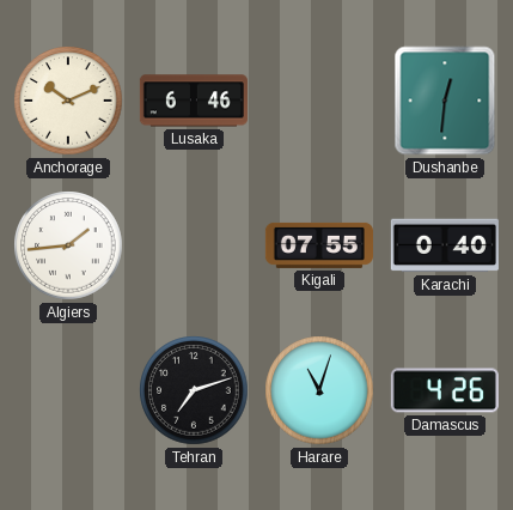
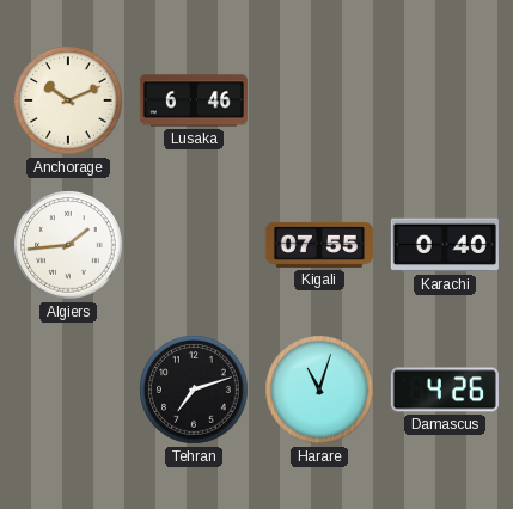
Dushanbe: 12:31 -> none
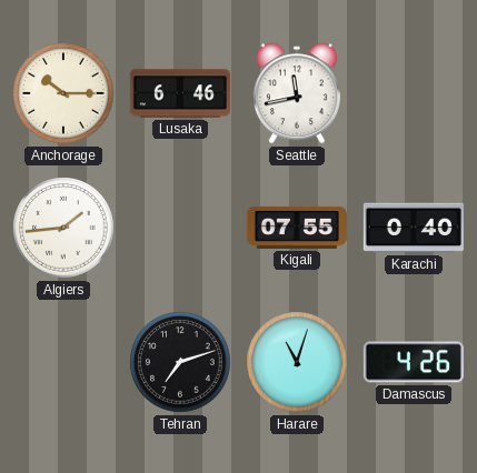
Anchorage: 10:11 -> 10:15
Seattle: none -> 11:43
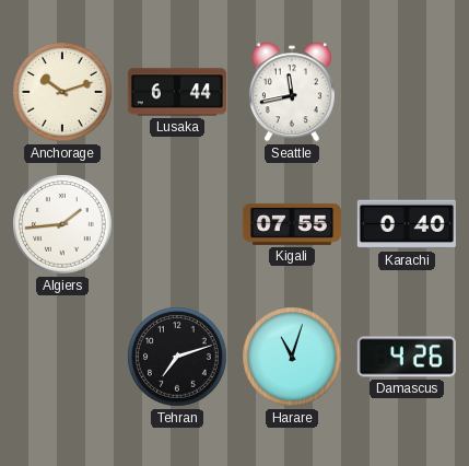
Anchorage: 10:15 -> 10:12
Lusaka: 6:46 -> 6:44
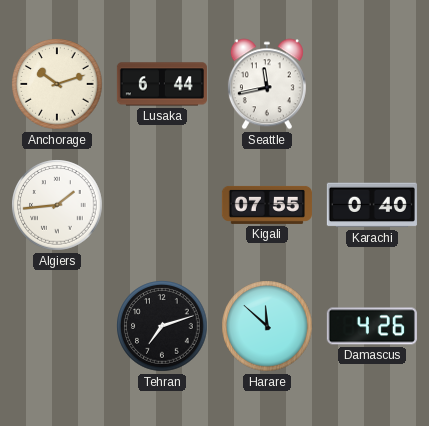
Harare: 11:03 -> 11:52
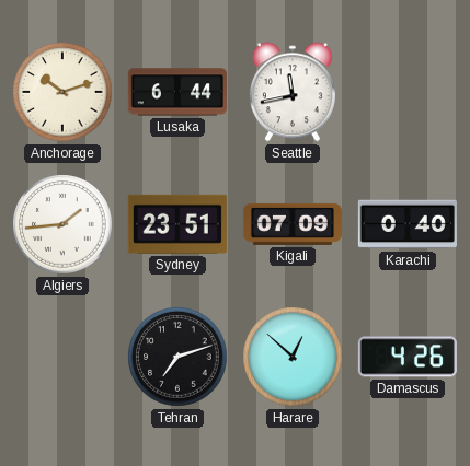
Sydney: none -> 23:51
Kigali: 07:55 -> 07:09
Harare: 11:52 -> 12:52
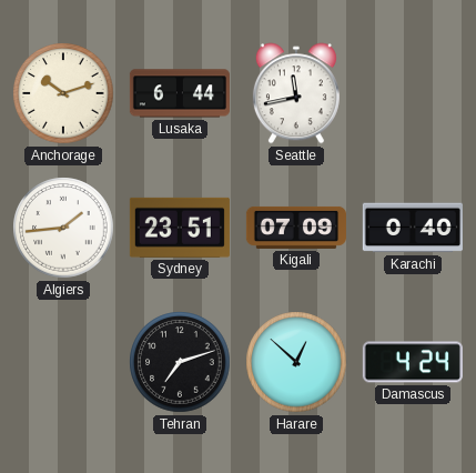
Damascus: 4:26 -> 4:24
